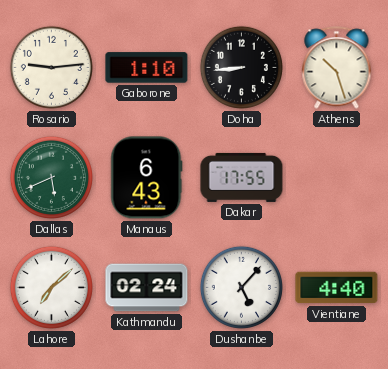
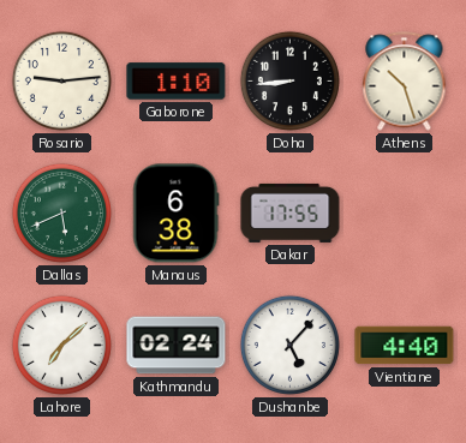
Manaus: 6:43 -> 6:38
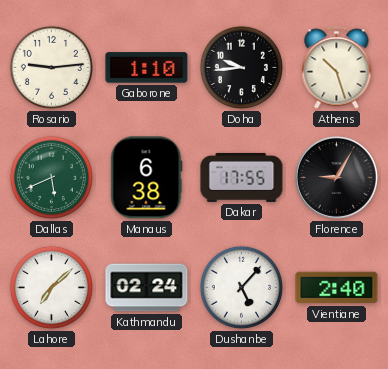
Doha: 8:44 -> 9:44
Florence: none -> 9:05
Vientiane: 4:40 -> 2:40
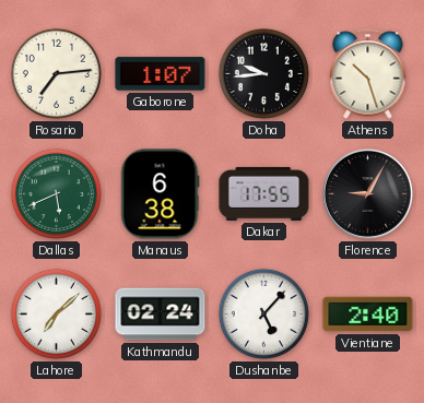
Rosario: 9:14 -> 7:14
Gaborone: 1:10 -> 1:07
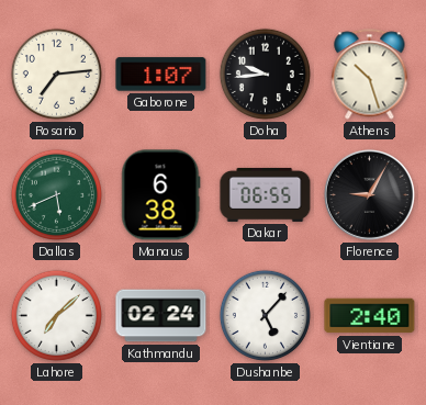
Dakar: 17:55 -> 06:55
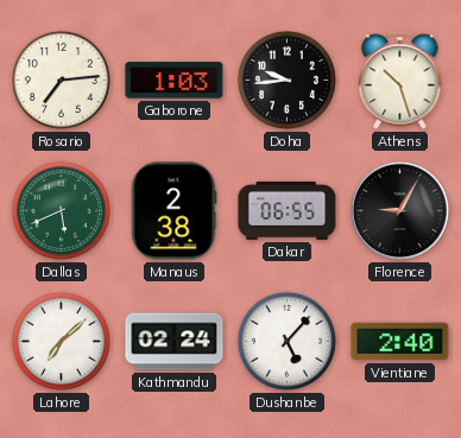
Gaborone: 1:07 -> 1:03
Manaus: 6:38 -> 2:38
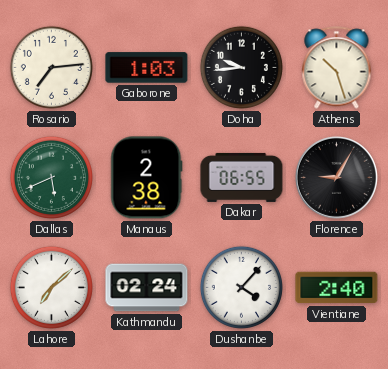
Dushanbe: 5:07 -> 4:07
